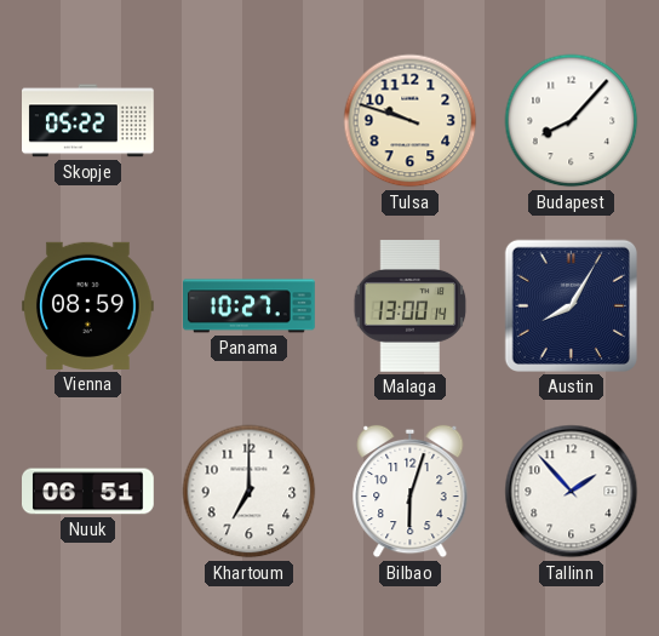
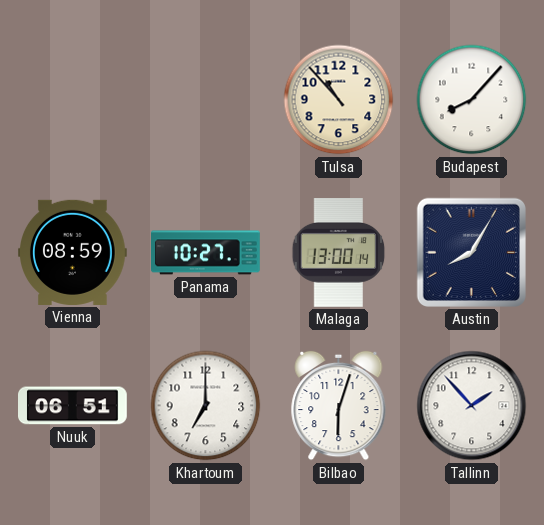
Skopje: 05:22 -> none
Tulsa: 9:48 -> 10:53
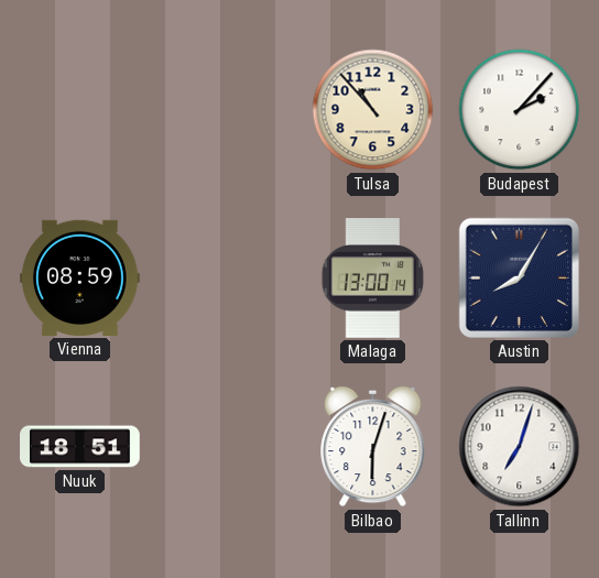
Budapest: 8:07 -> 2:07
Panama: 10:27 -> none
Nuuk: 06:51 -> 18:51
Khartoum: 7:00 -> none
Tallinn: 1:53 -> 7:03
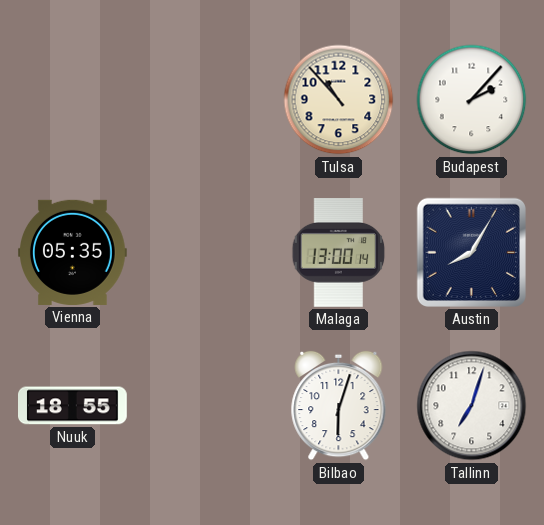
Vienna: 08:59 -> 05:35
Nuuk: 18:51 -> 18:55
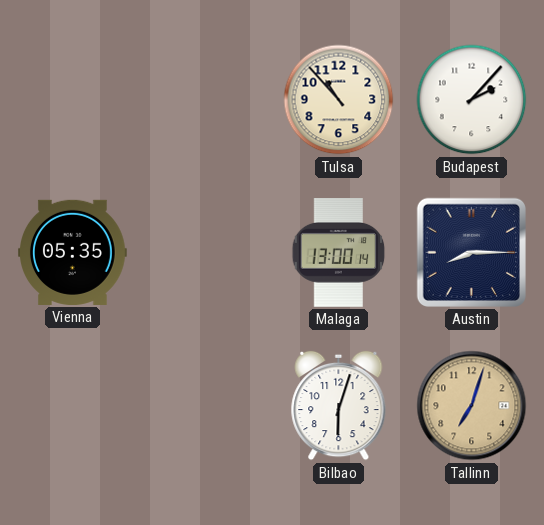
Austin: 8:05 -> 8:15
Nuuk: 18:55 -> none
Tallinn dial: white -> champagne
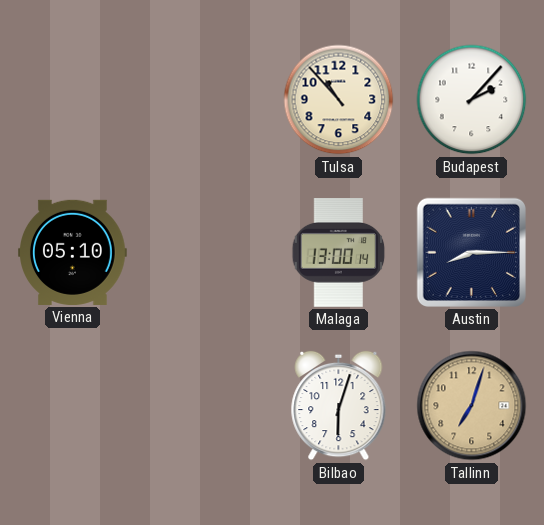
Vienna: 05:35 -> 05:10
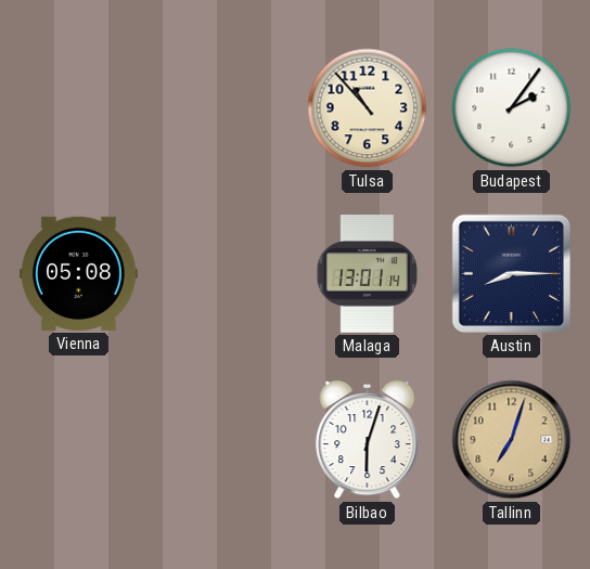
Budapest: 2:07 -> 2:06
Vienna: 05:10 -> 05:08
Malaga: 13:00 -> 13:01
